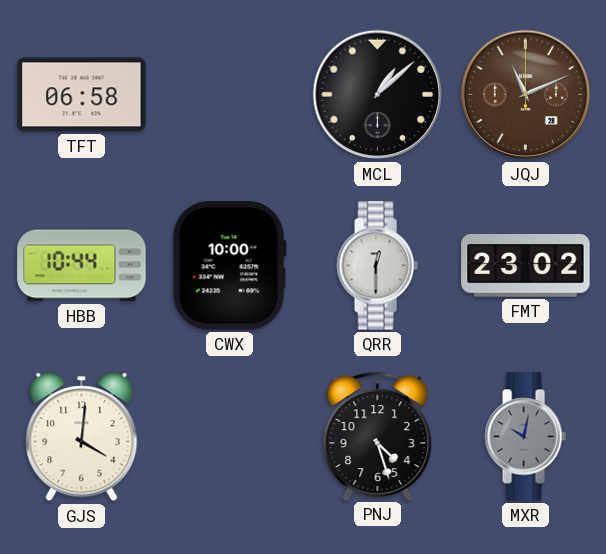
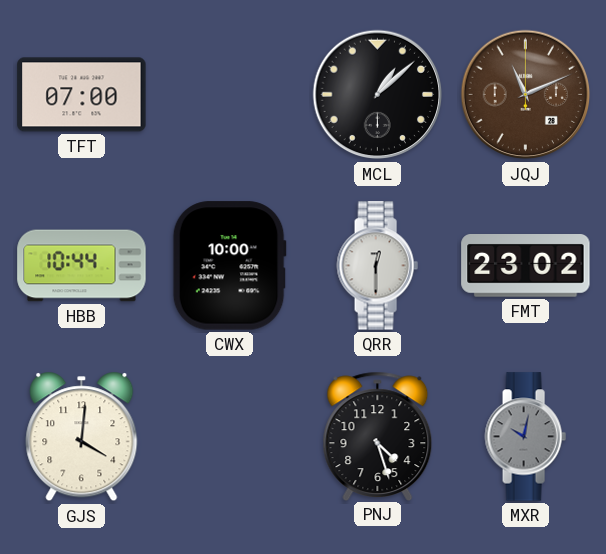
TFT: 06:58 -> 07:00
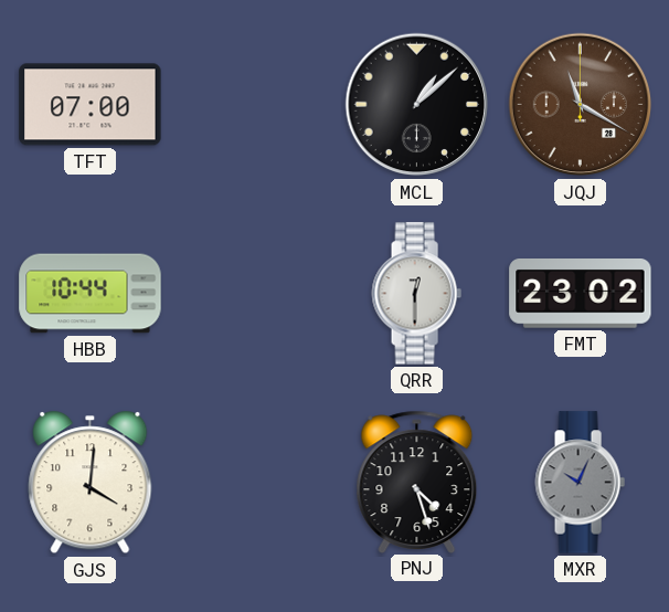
JQJ: 11:11 -> 11:20
CWX: 10:00 -> none
MXR: 10:02 -> 10:04
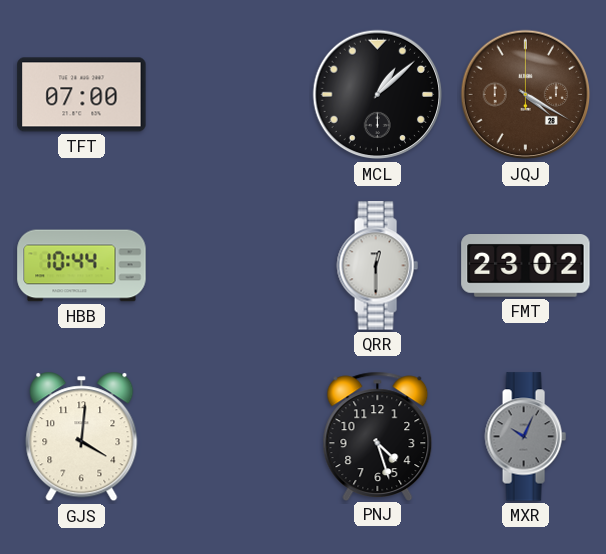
JQJ: 11:20 -> 4:20
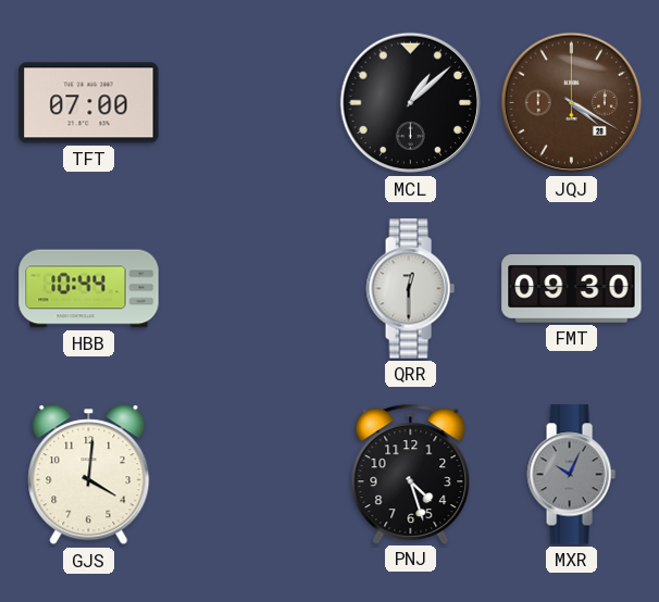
FMT: 23:02 -> 09:30
